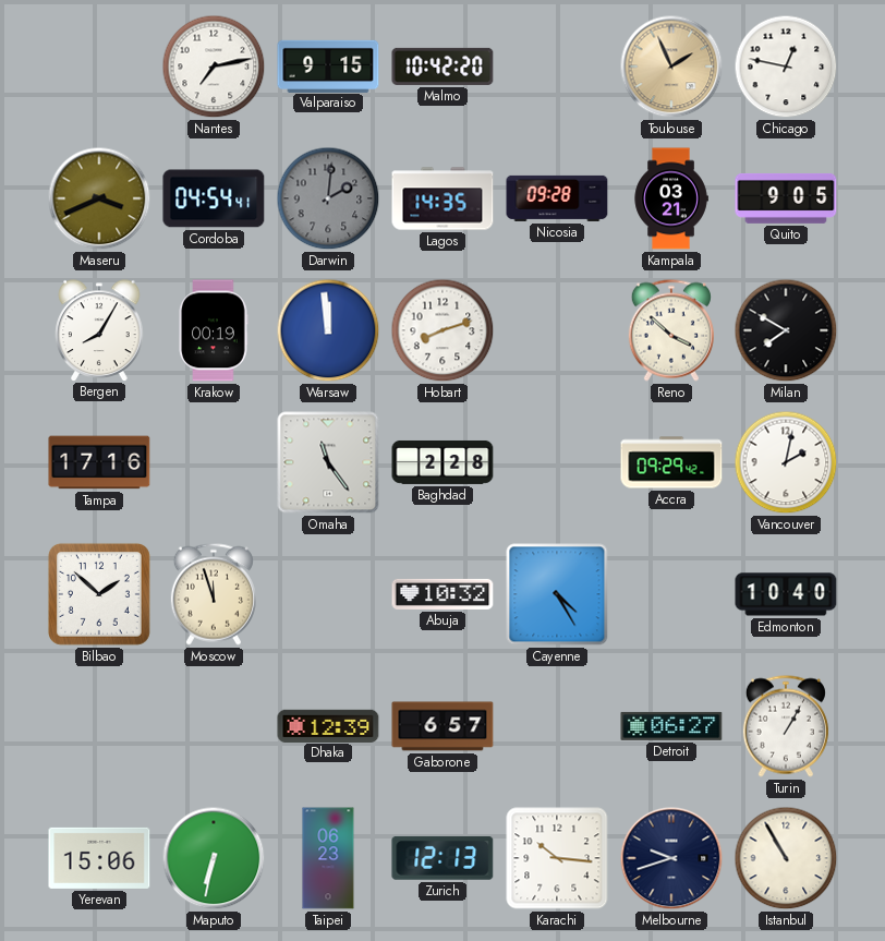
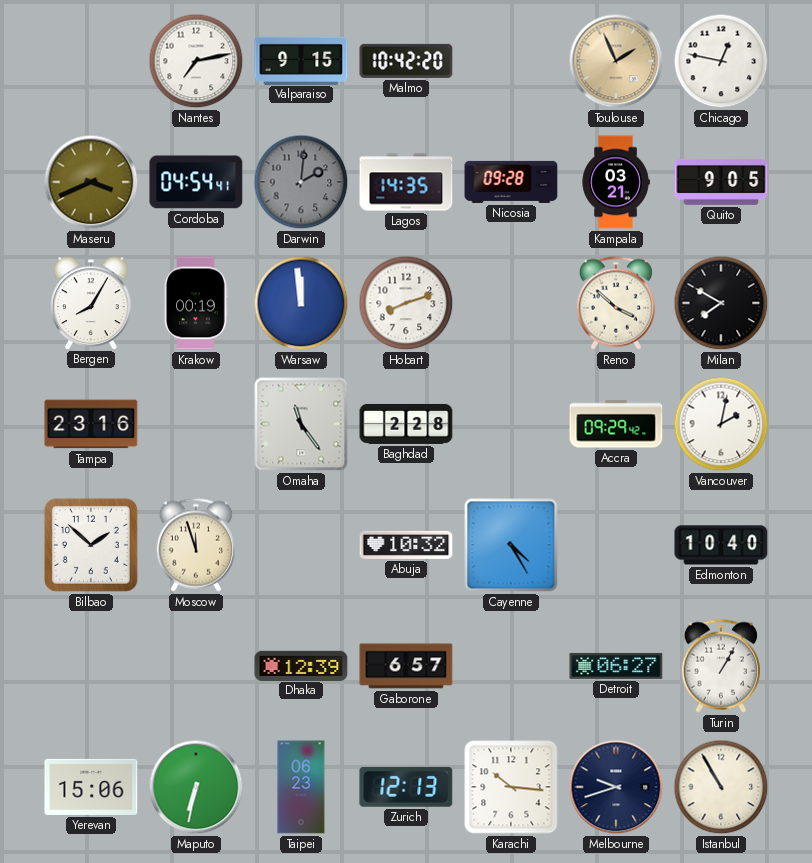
Tampa: 17:16 -> 23:16
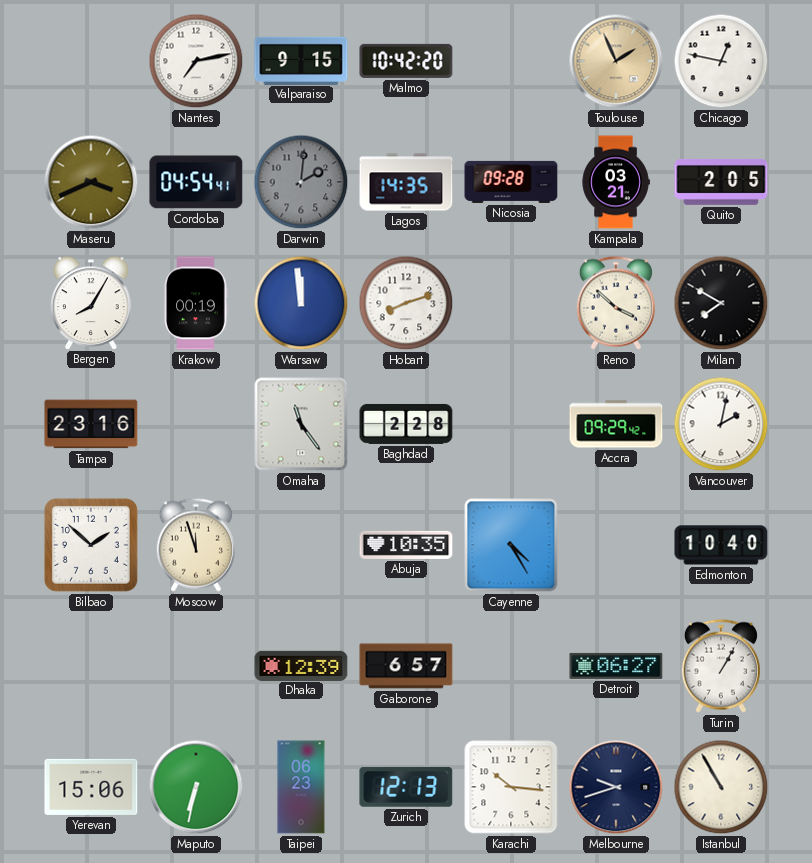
Quito: 9:05 -> 2:05
Abuja: 10:32 -> 10:35
